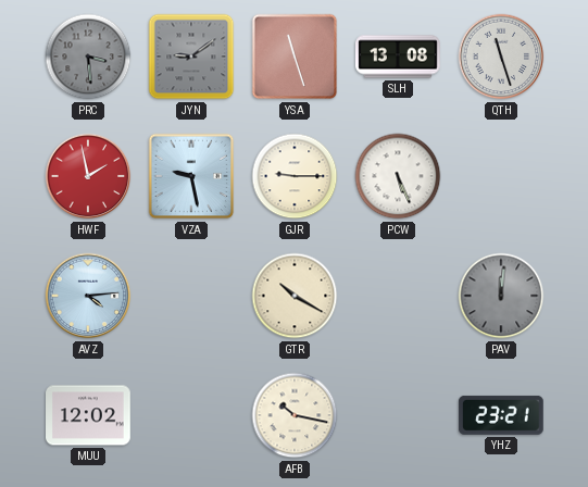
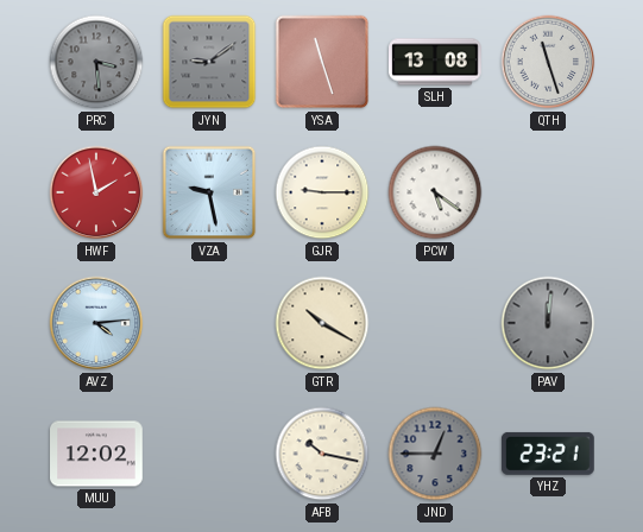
PCW: 5:26 -> 5:21
JND: none -> 12:45
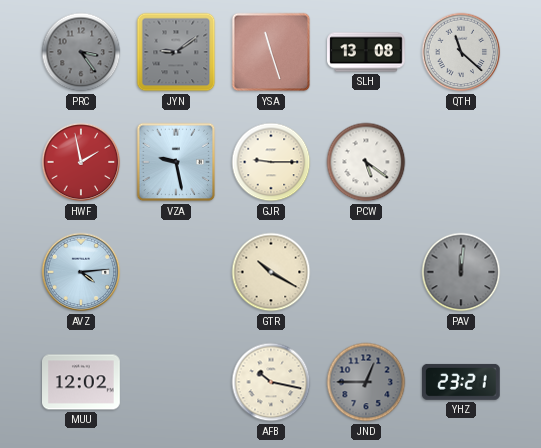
PRC: 3:29 -> 3:24
QTH: 11:27 -> 11:22
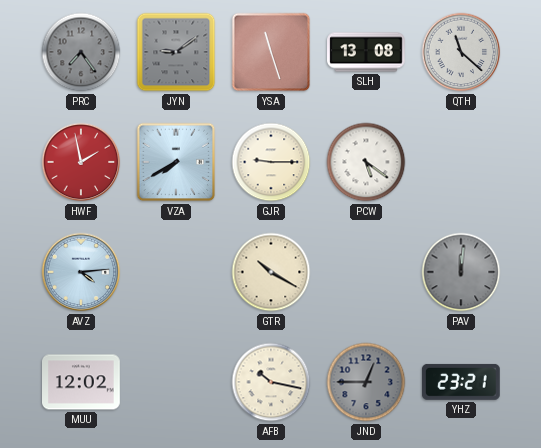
PRC: 3:24 -> 7:24
VZA: 9:28 -> 7:40
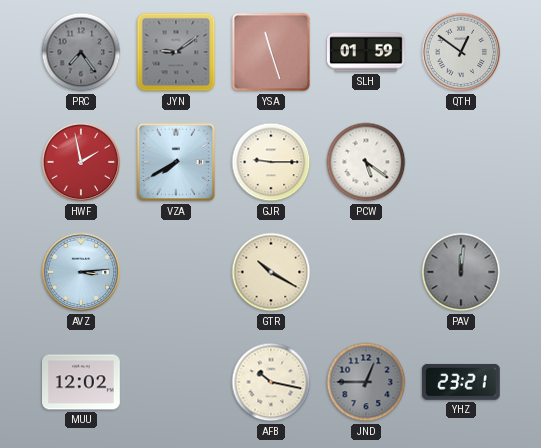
SLH: 13:08 -> 01:59
QTH: 11:22 -> 12:51
AVZ: 4:14 -> 3:14
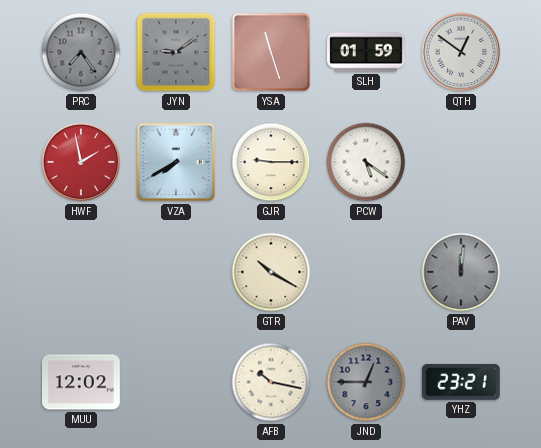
AVZ: 3:14 -> none
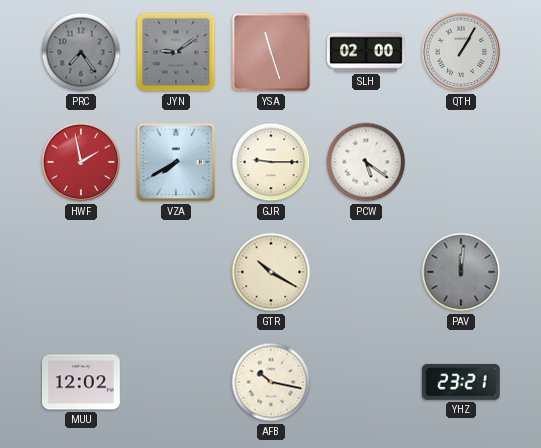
SLH: 01:59 -> 02:00
QTH: 12:51 -> 1:05
JND: 12:45 -> none
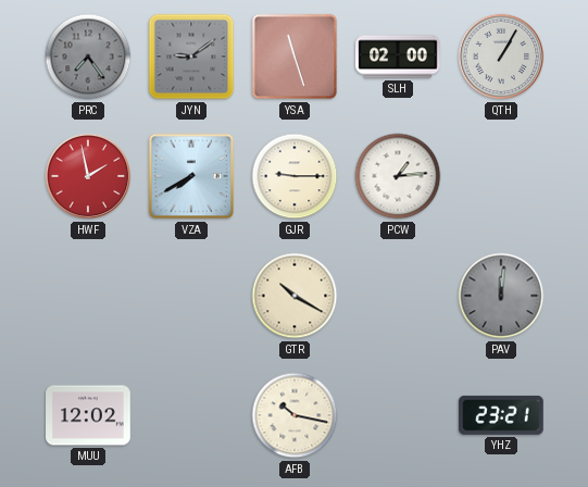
PCW: 5:21 -> 1:14
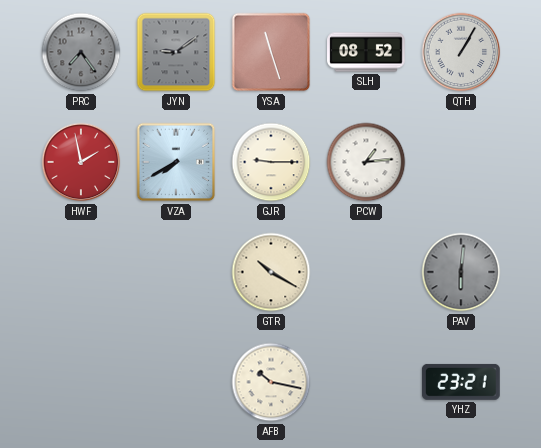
SLH: 02:00 -> 08:52
PAV: 12:01 -> 6:01
MUU: 12:02 -> none
